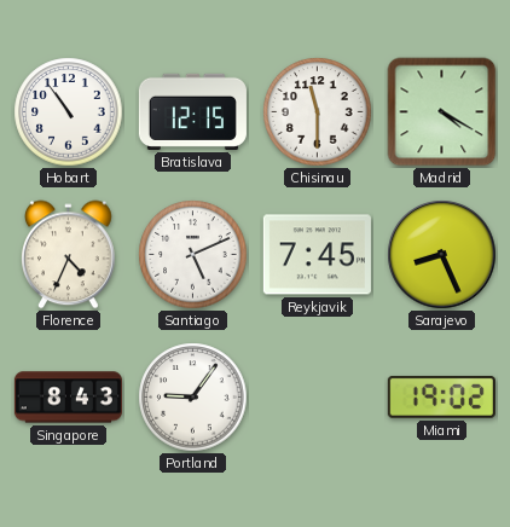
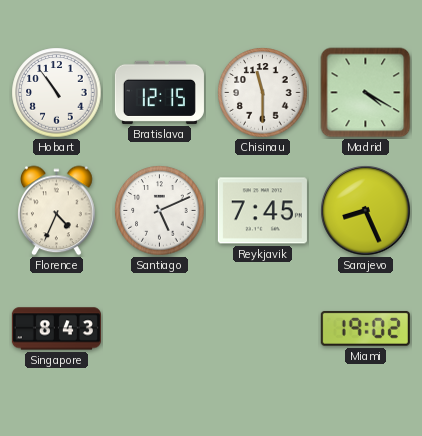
Portland: 9:06 -> none
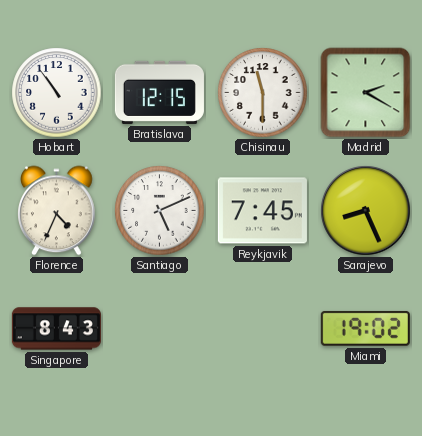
Madrid: 4:20 -> 2:20
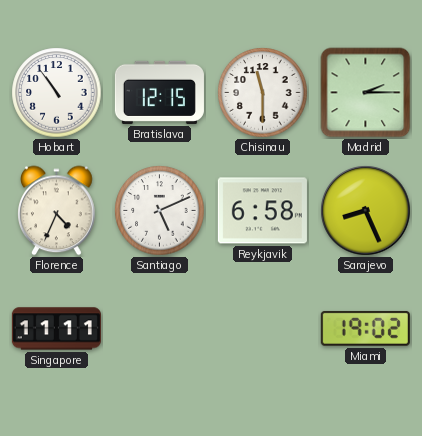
Madrid: 2:20 -> 2:15
Reykjavik: 7:45 -> 6:58
Singapore: 8:43 -> 11:11
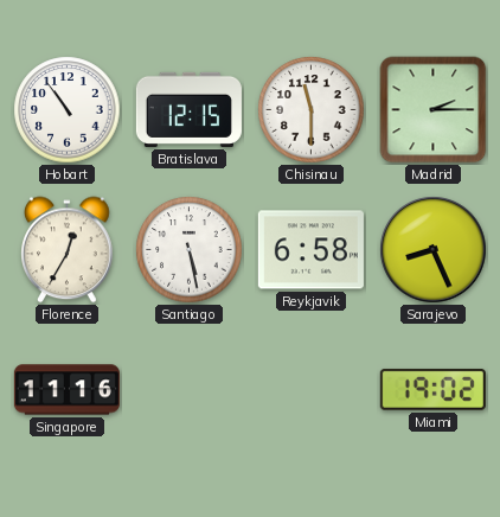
Florence: 4:34 -> 12:35
Santiago: 5:11 -> 5:28
Singapore: 11:11 -> 11:16
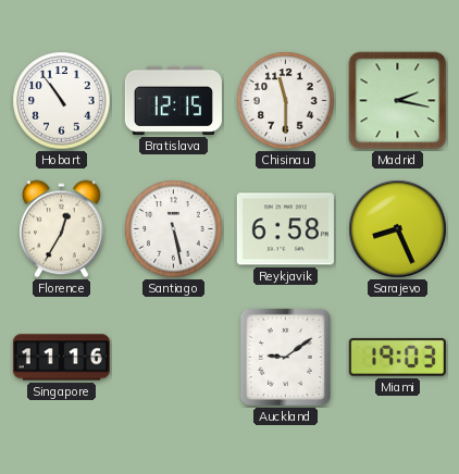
Madrid: 2:15 -> 2:17
Auckland: none -> 9:09
Miami: 19:02 -> 19:03
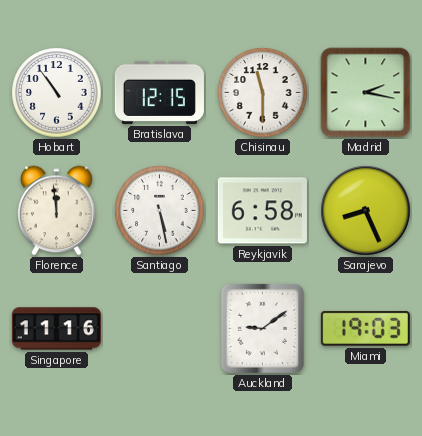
Florence: 12:35 -> 11:59
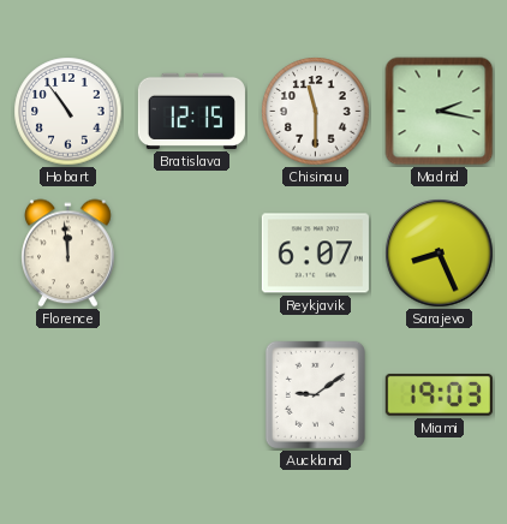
Santiago: 5:28 -> none
Reykjavik: 6:58 -> 6:07
Singapore: 11:16 -> none
